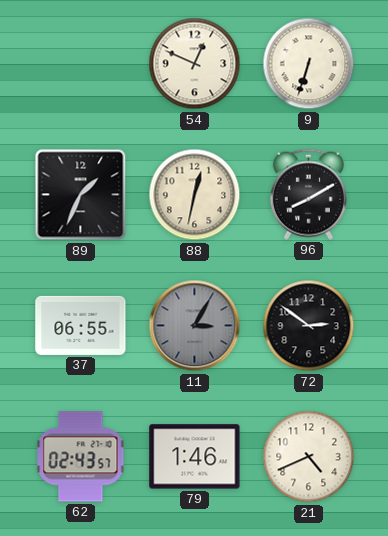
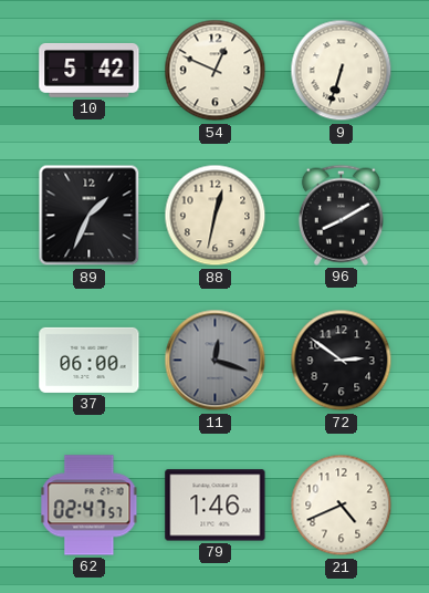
10: none -> 5:42
37: 06:55 -> 06:00
11: 3:05 -> 12:18
62: 02:43 -> 02:47
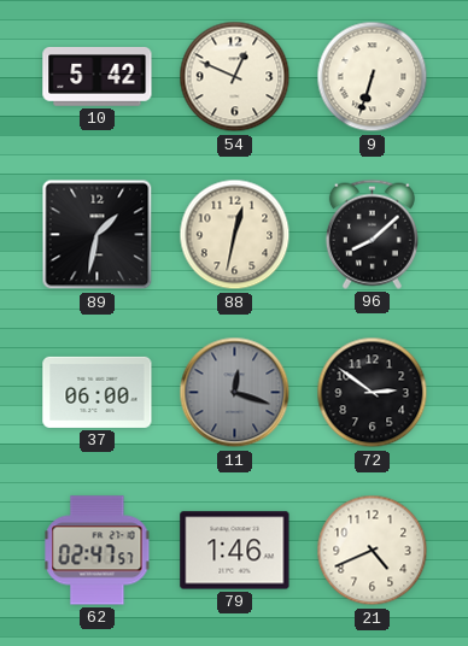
89: 1:34 -> 1:32
96: 8:10 -> 8:08
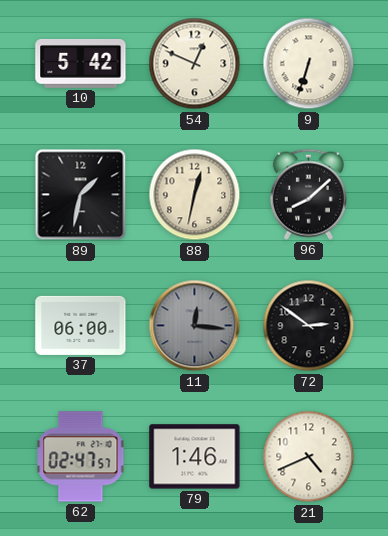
11: 12:18 -> 12:16
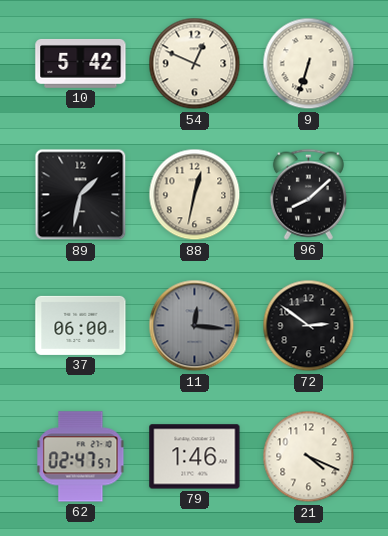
21: 4:41 -> 4:19
